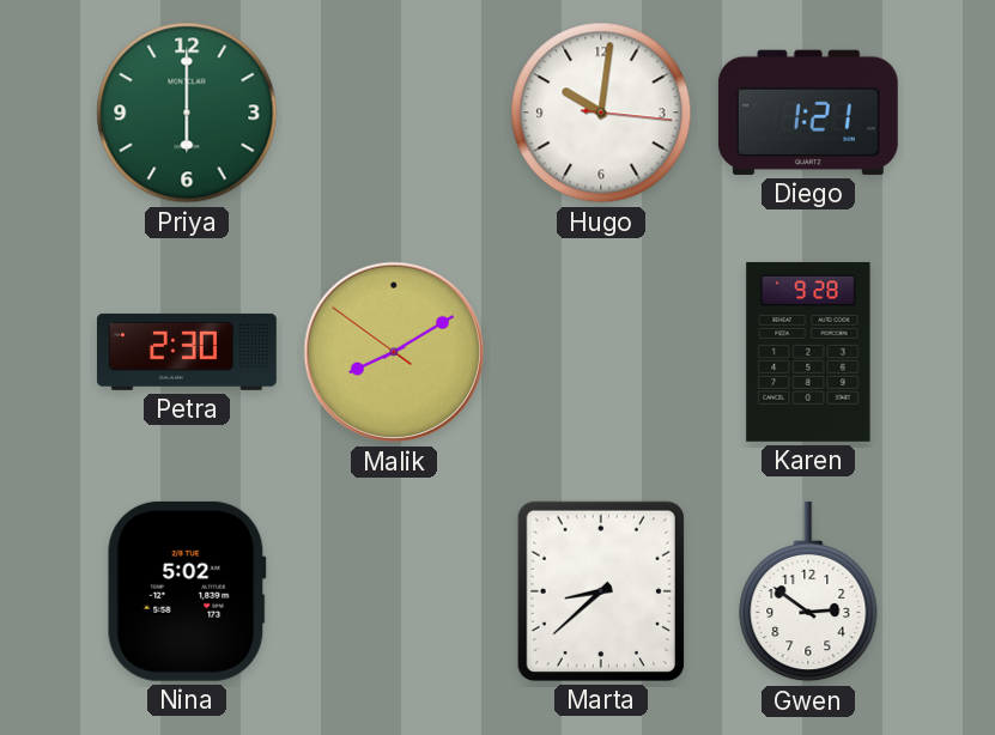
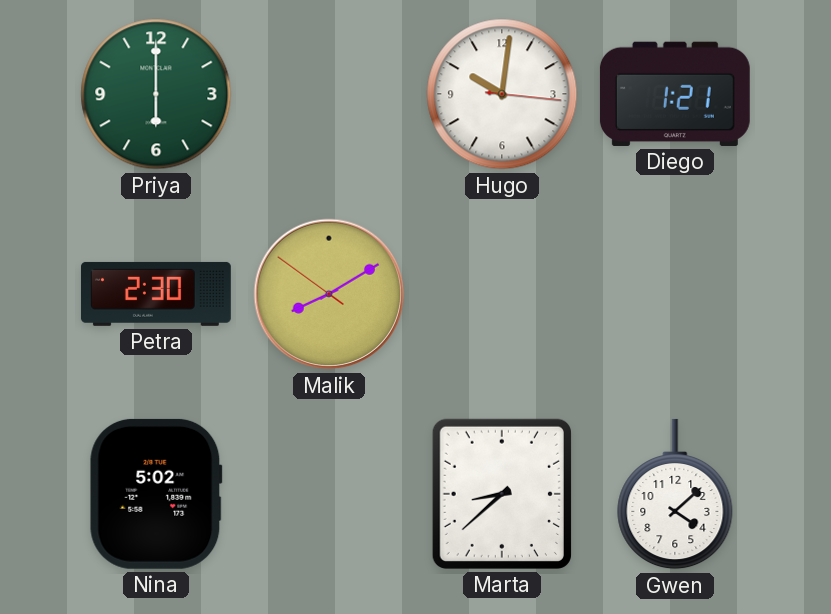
Karen: 9:28 -> none
Gwen: 2:51 -> 4:08
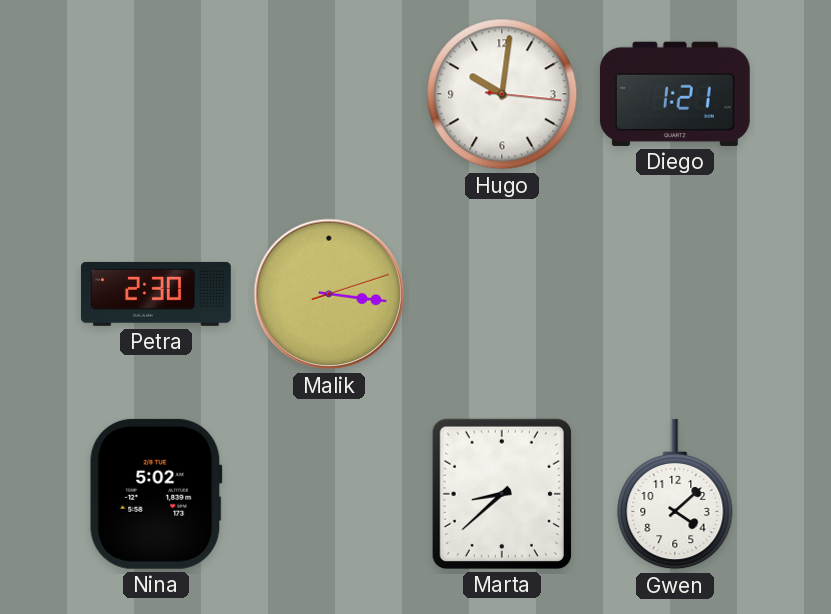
Priya: 6:00 -> none
Malik: 8:09 -> 3:16
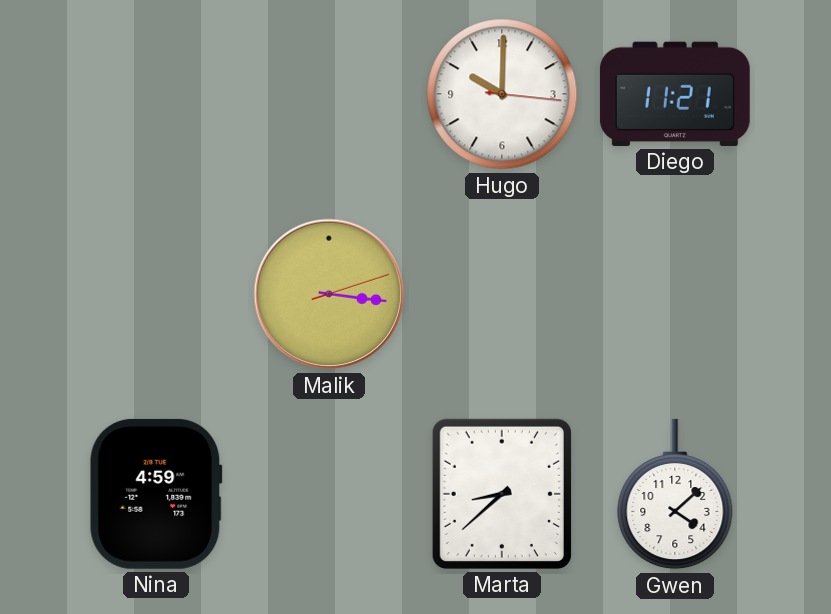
Hugo: 10:01 -> 10:00
Diego: 1:21 -> 11:21
Petra: 2:30 -> none
Nina: 5:02 -> 4:59
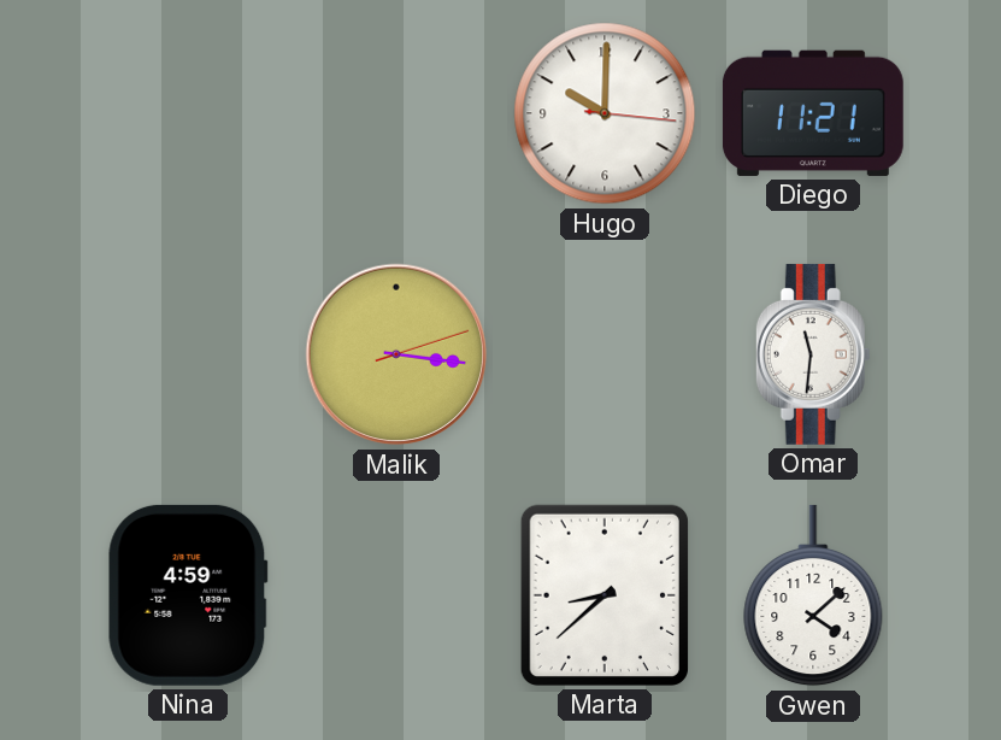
Omar: none -> 11:31
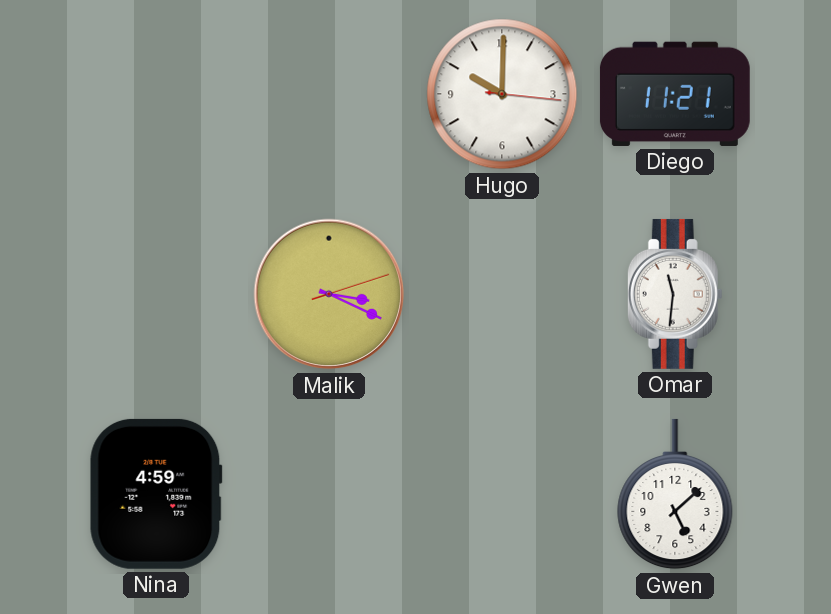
Malik: 3:16 -> 3:19
Marta: 8:38 -> none
Gwen: 4:08 -> 5:08
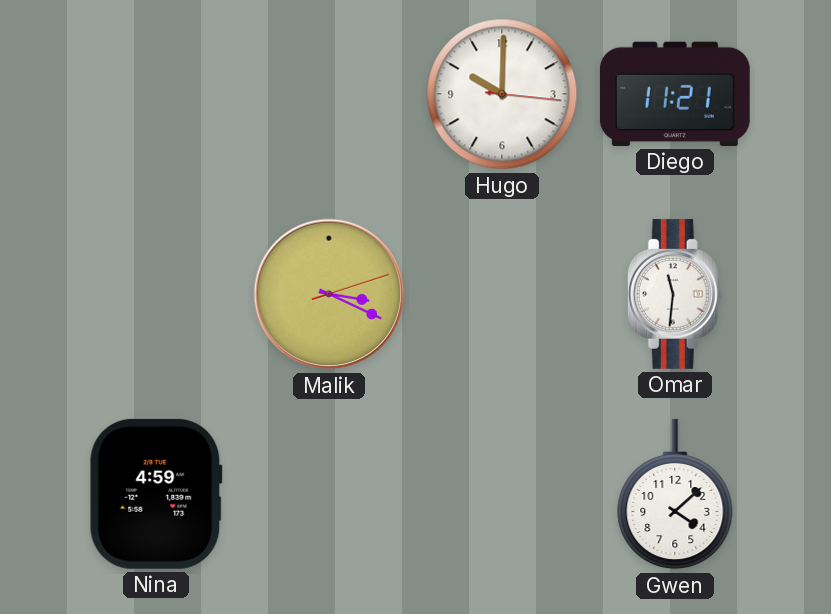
Gwen: 5:08 -> 4:08
